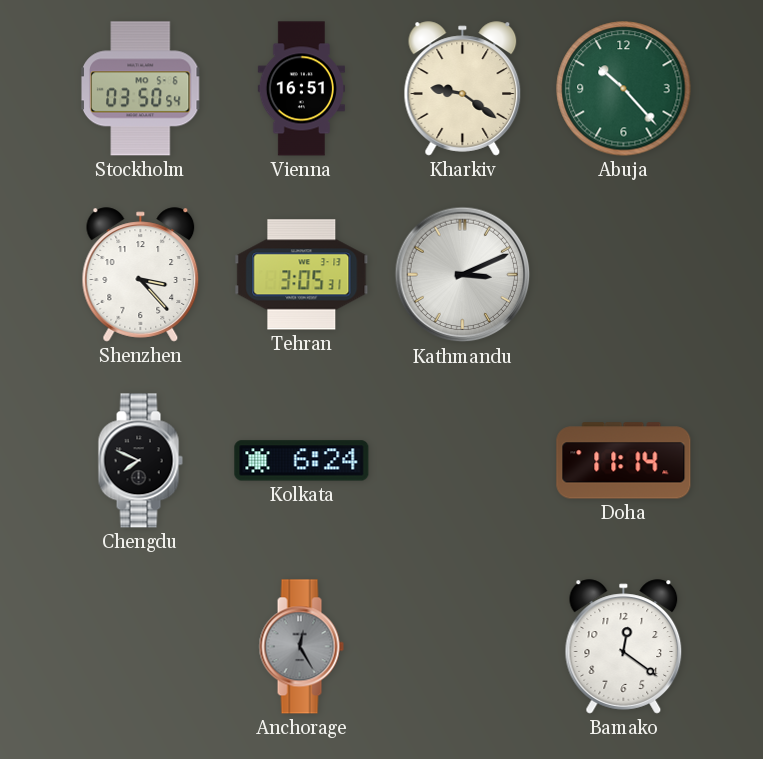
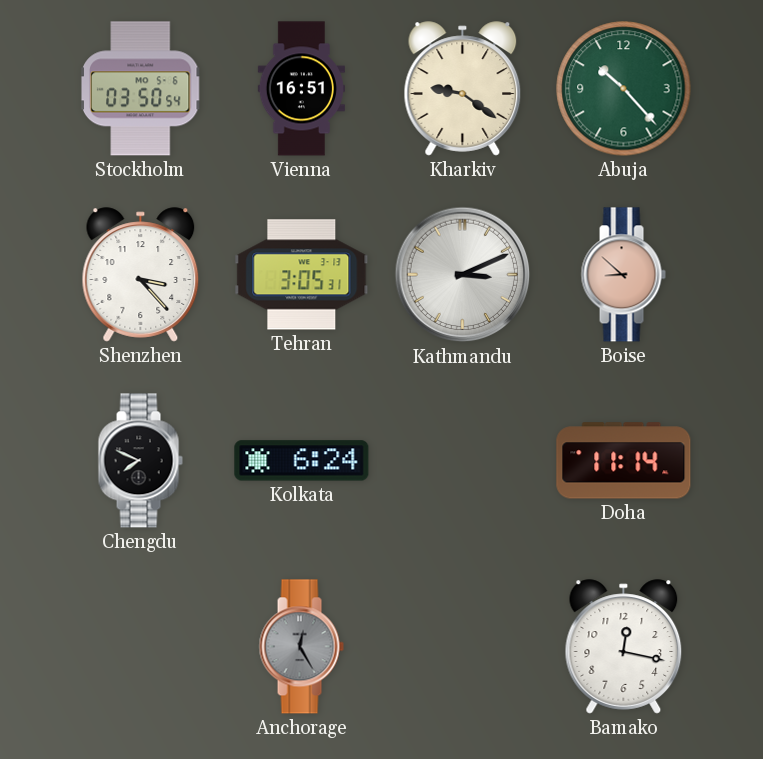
Boise: none -> 8:52
Bamako: 12:21 -> 12:17
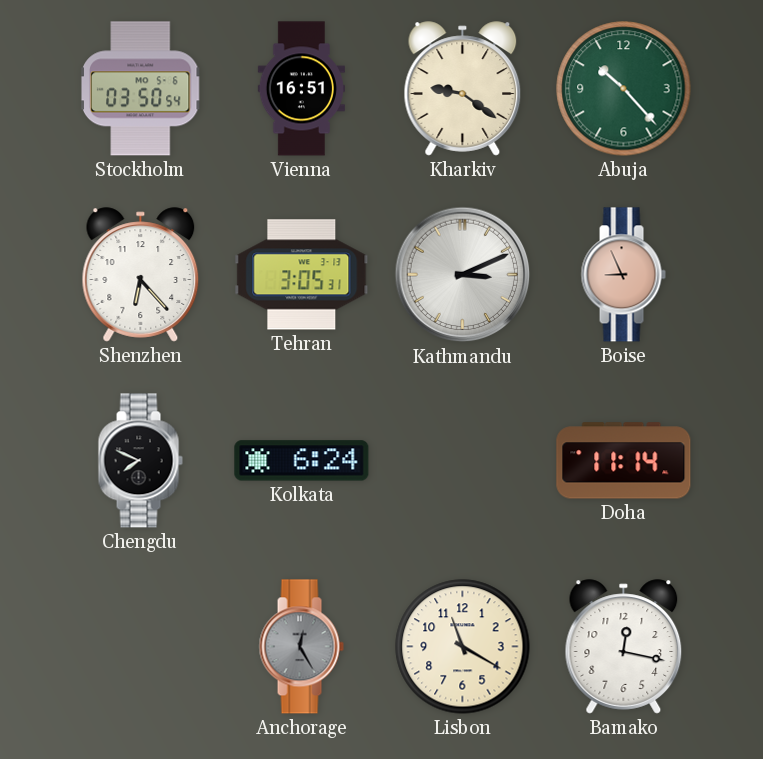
Shenzhen: 3:23 -> 6:23
Boise: 8:52 -> 8:56
Lisbon: none -> 11:20
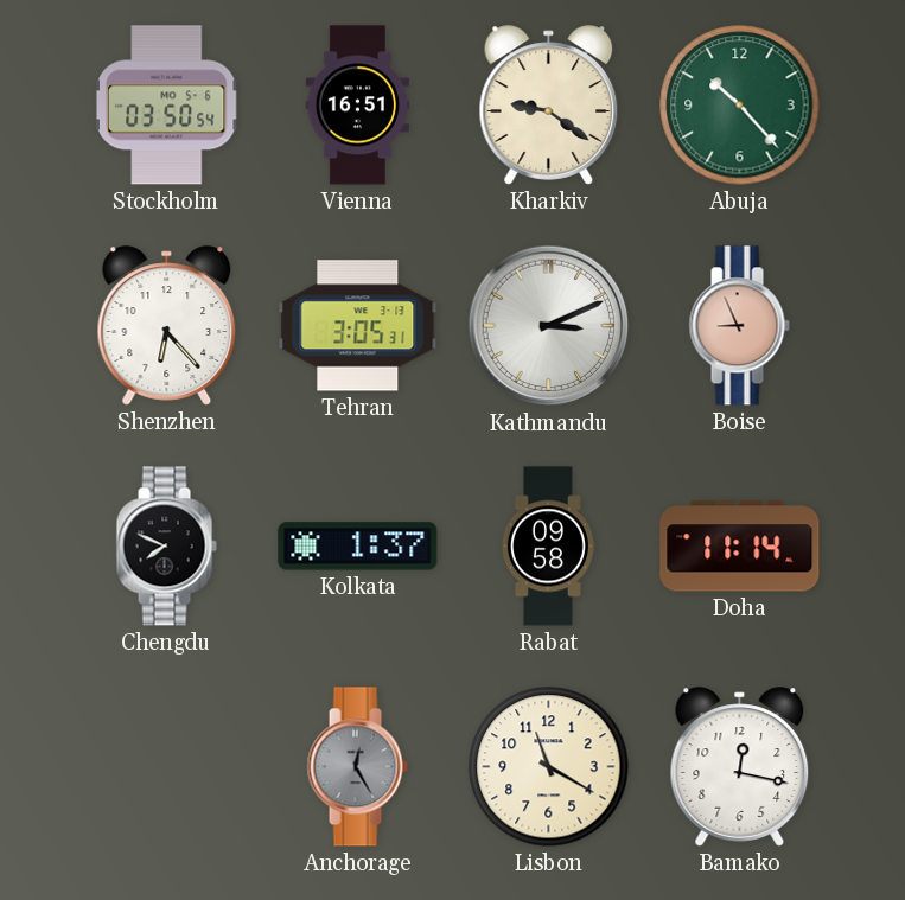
Kolkata: 6:24 -> 1:37
Rabat: none -> 09:58
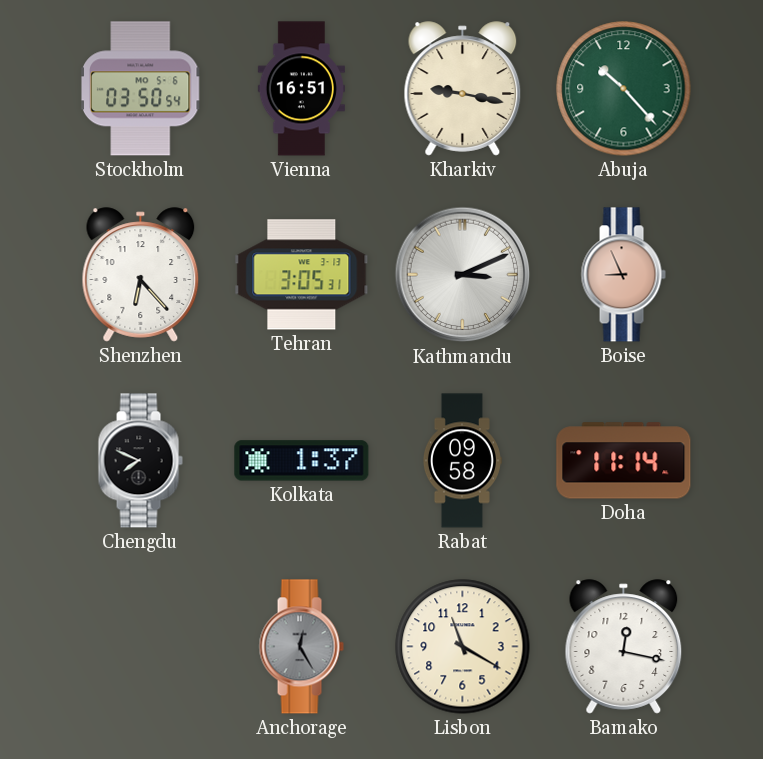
Kharkiv: 9:21 -> 9:17
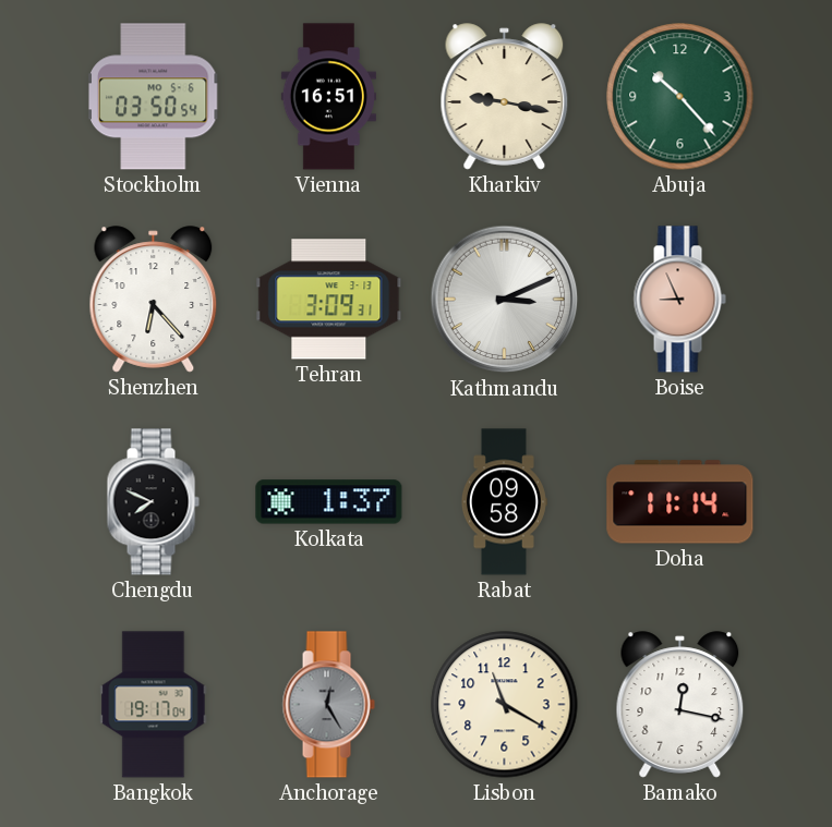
Tehran: 3:05 -> 3:09
Bangkok: none -> 19:17
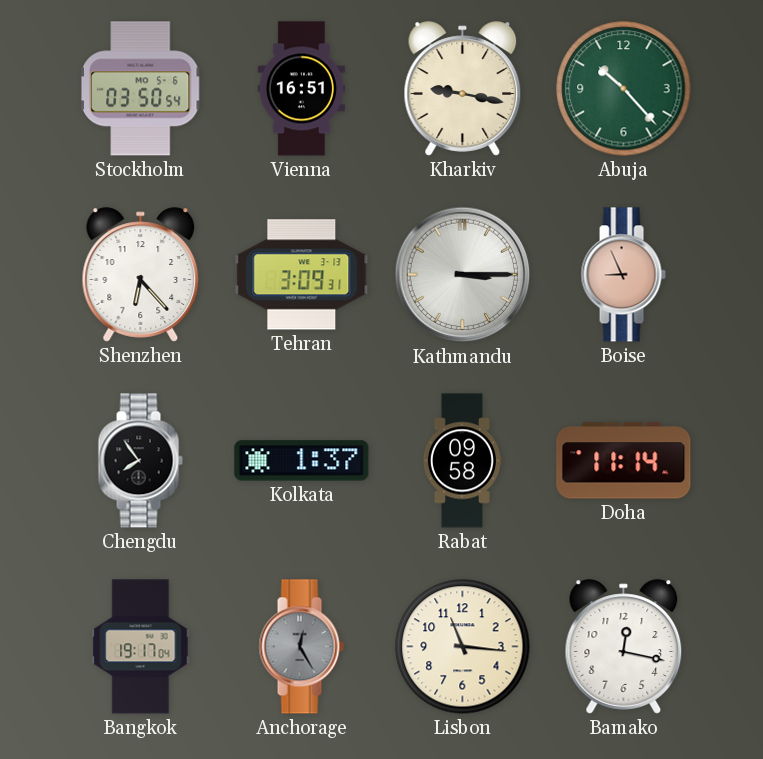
Kathmandu: 3:11 -> 3:15
Chengdu: 7:49 -> 7:54
Lisbon: 11:20 -> 11:16
